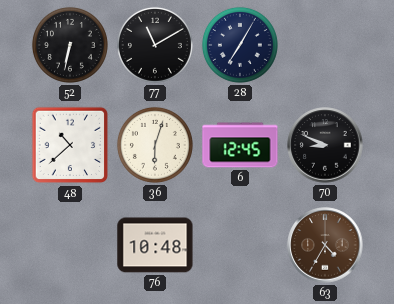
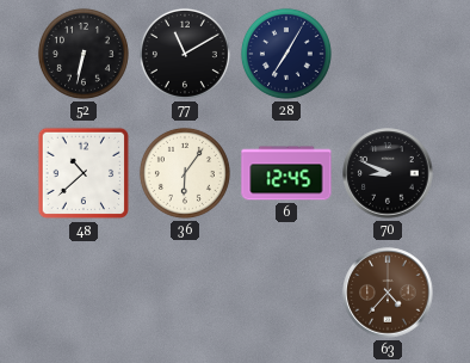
36: 6:03 -> 6:06
76: 10:48 -> none
63: 4:35 -> 4:37
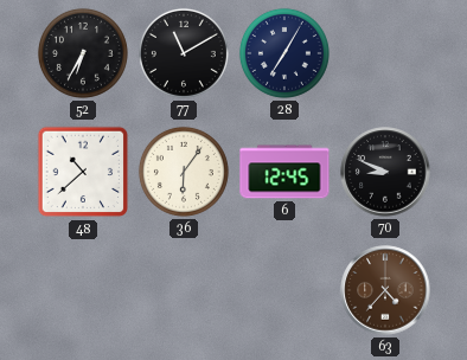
52: 6:32 -> 6:35
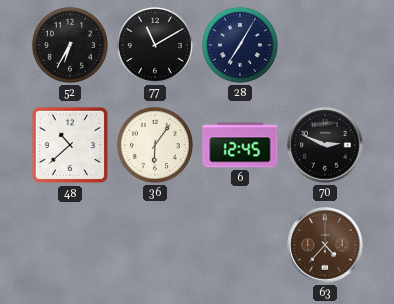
70: 8:49 -> 2:49
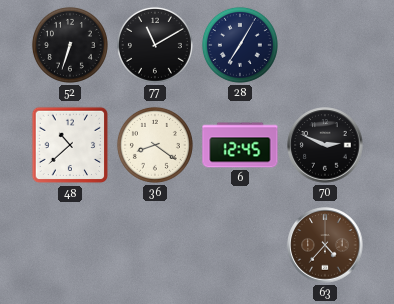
52: 6:35 -> 6:33
36: 6:06 -> 8:21
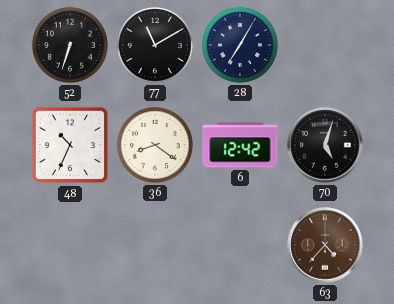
48: 10:38 -> 10:34
6: 12:45 -> 12:42
70: 2:49 -> 5:03
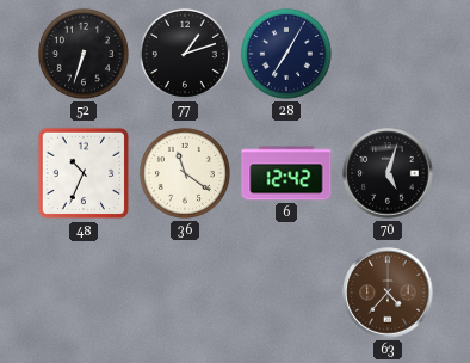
77: 11:10 -> 1:12
36: 8:21 -> 11:21
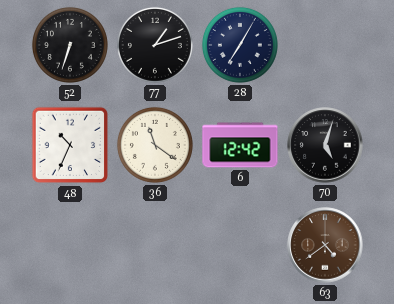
63: 4:37 -> 4:39
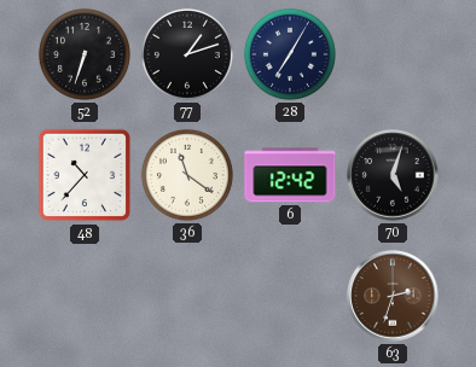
48: 10:34 -> 10:37
63: 4:39 -> 2:33
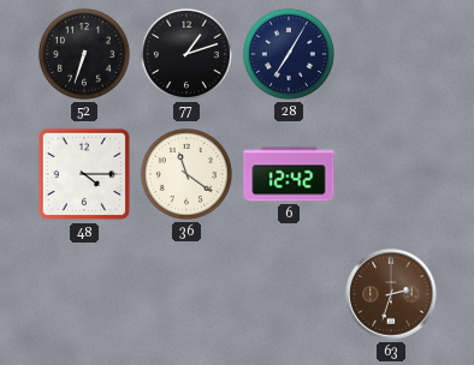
48: 10:37 -> 4:15
70: 5:03 -> none
